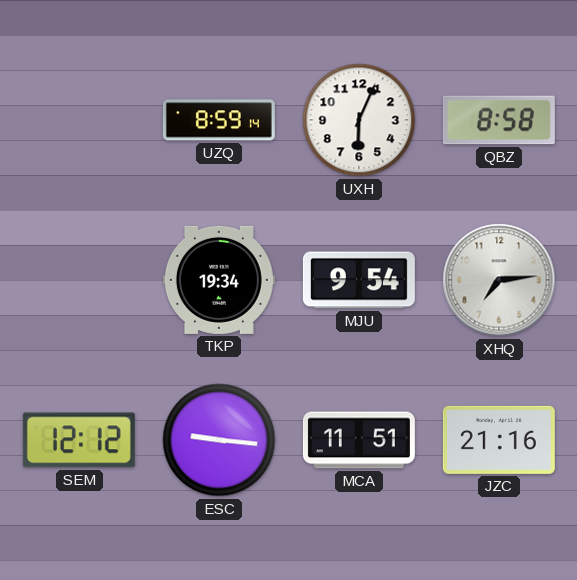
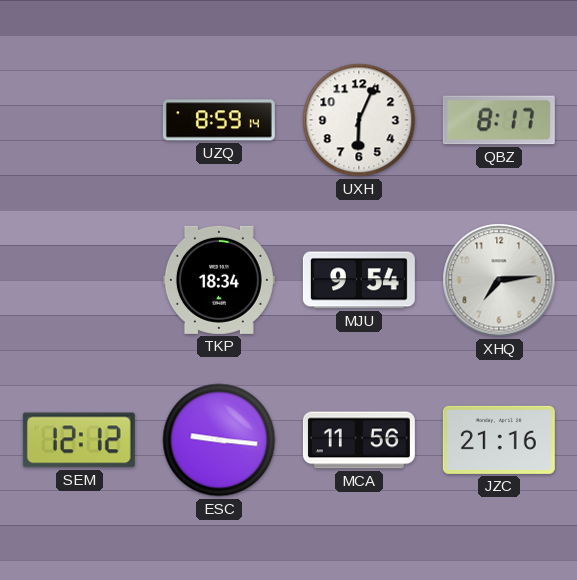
QBZ: 8:58 -> 8:17
TKP: 19:34 -> 18:34
MCA: 11:51 -> 11:56
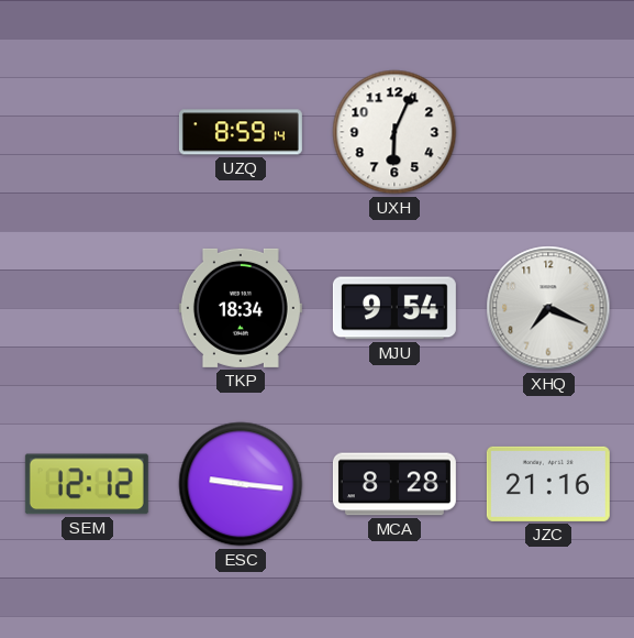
QBZ: 8:17 -> none
XHQ: 7:14 -> 7:19
MCA: 11:56 -> 8:28
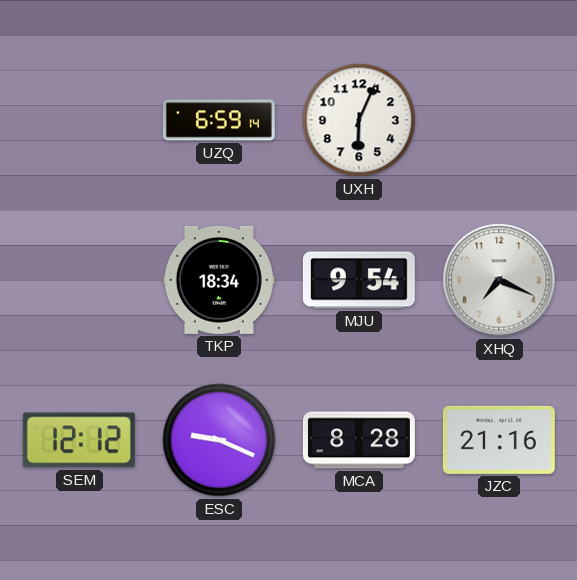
UZQ: 8:59 -> 6:59
ESC: 9:16 -> 9:19
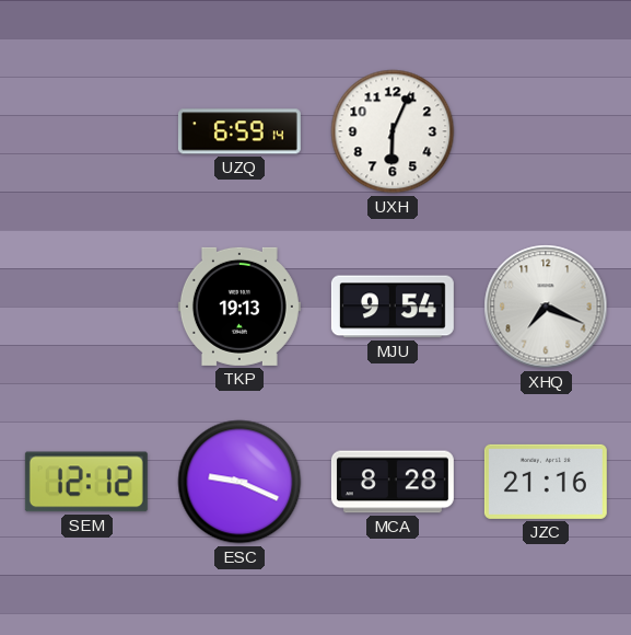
TKP: 18:34 -> 19:13
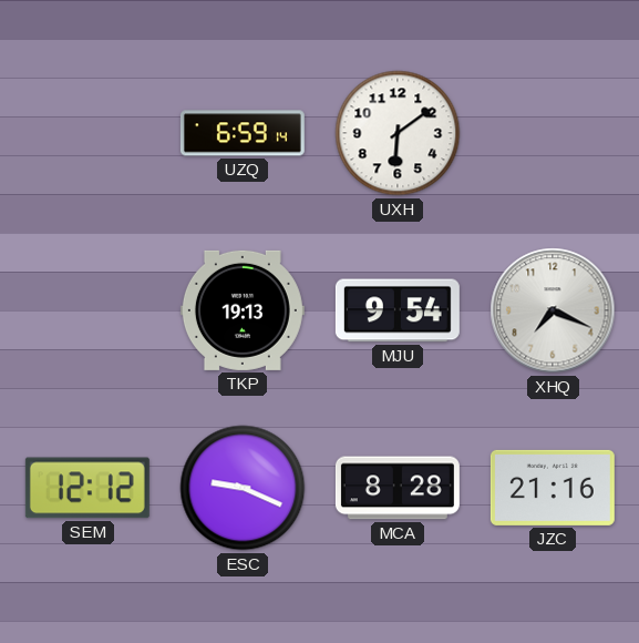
UXH: 6:04 -> 6:09
